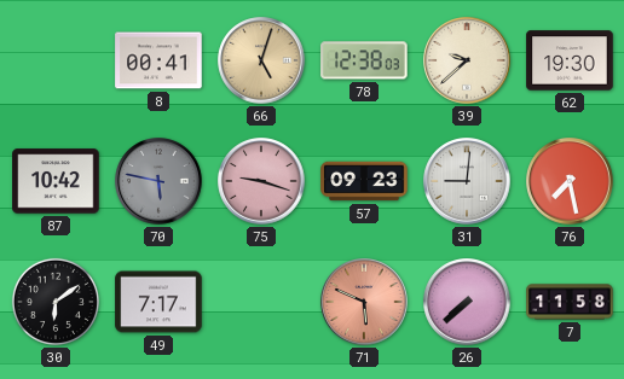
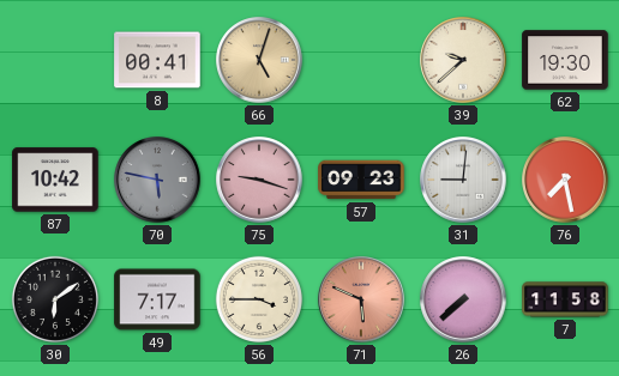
78: 12:38 -> none
56: none -> 3:45
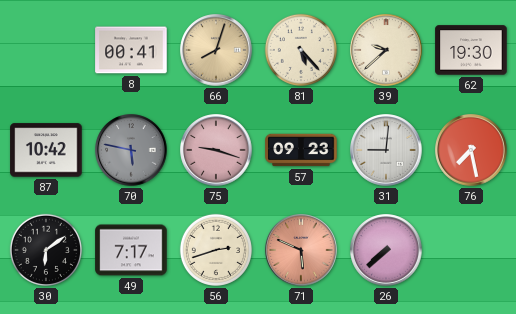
66: 5:03 -> 8:03
81: none -> 5:23
56: 3:45 -> 2:42
7: 11:58 -> none
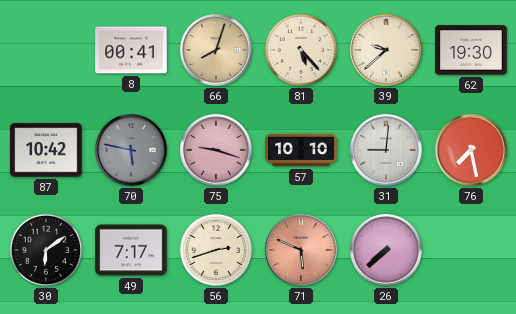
57: 09:23 -> 10:10
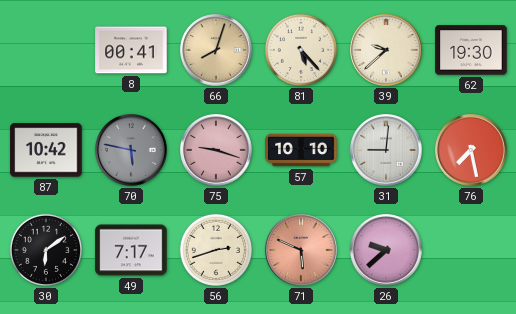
26: 7:38 -> 9:38
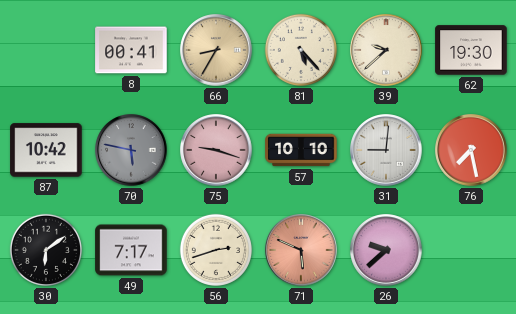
66: 8:03 -> 8:35
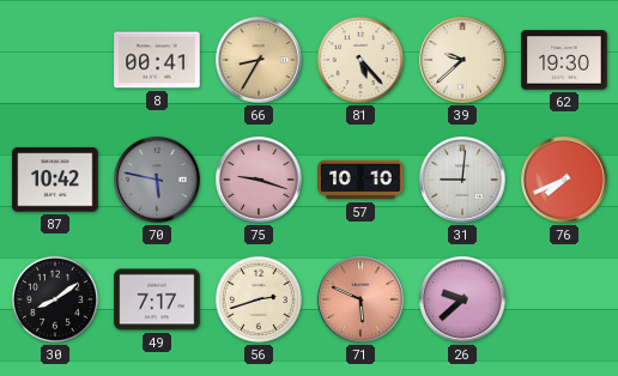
76: 7:28 -> 7:41
30: 6:09 -> 8:09
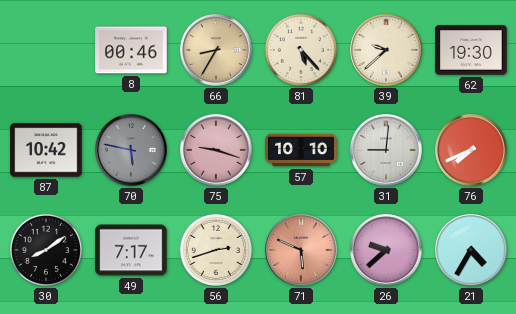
8: 00:41 -> 00:46
21: none -> 4:35
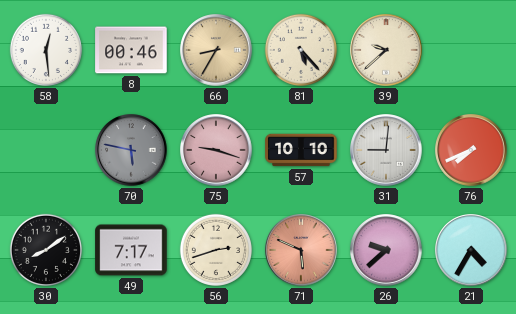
58: none -> 12:29
62: 19:30 -> none
87: 10:42 -> none
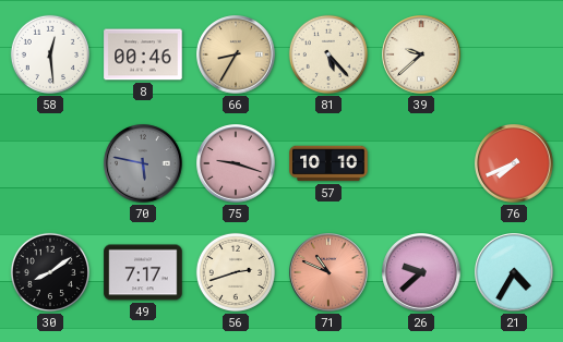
31: 9:01 -> none
71: 5:49 -> 10:49
